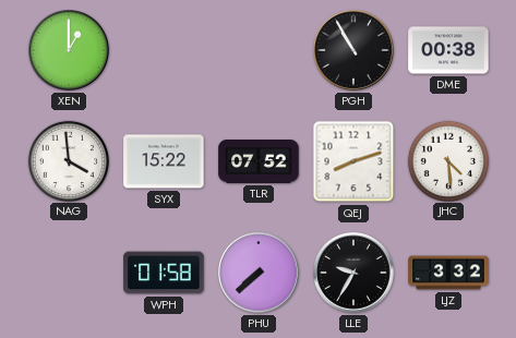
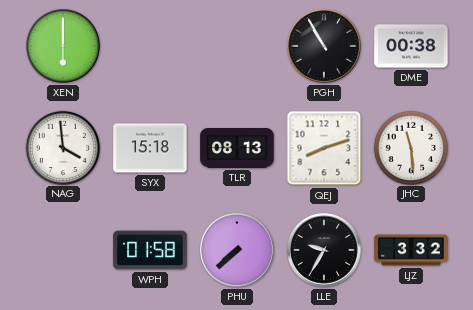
XEN: 1:00 -> 6:00
SYX: 15:22 -> 15:18
TLR: 07:52 -> 08:13
JHC: 4:29 -> 11:29
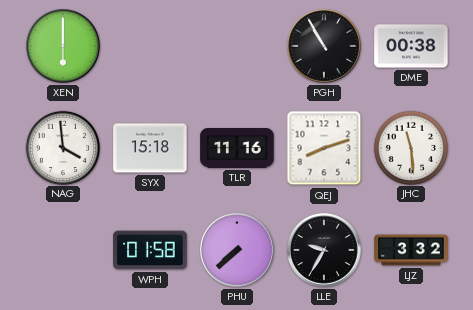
TLR: 08:13 -> 11:16
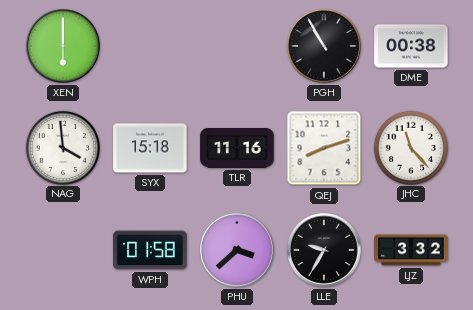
JHC: 11:29 -> 11:23
PHU: 7:38 -> 3:38
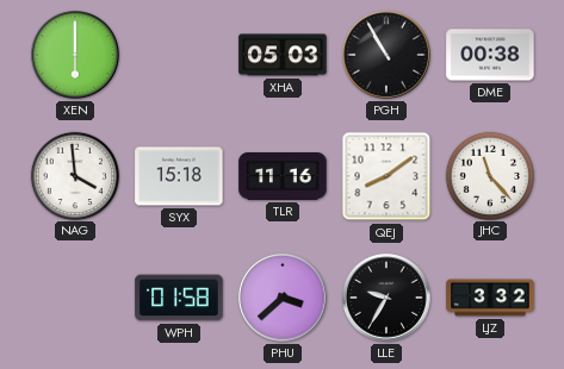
XHA: none -> 05:03
QEJ: 8:12 -> 8:09
